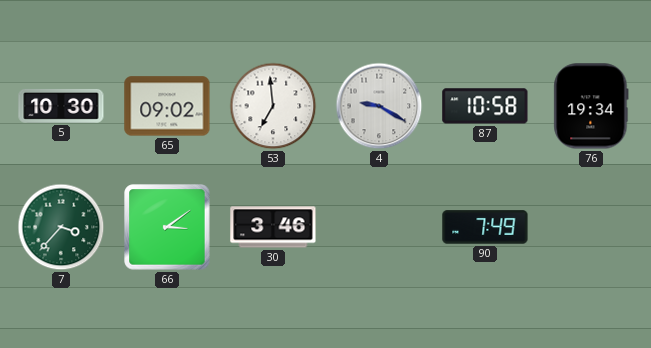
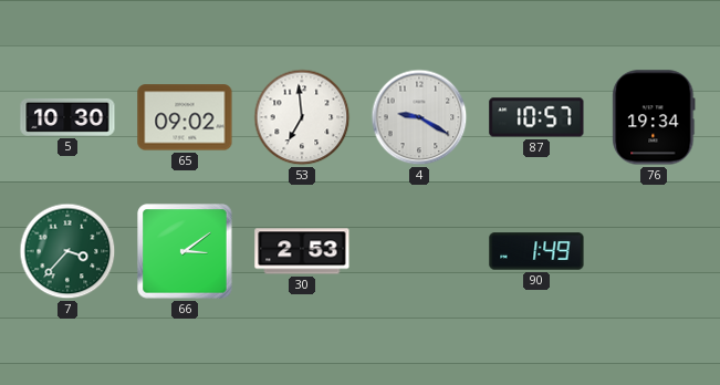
87: 10:58 -> 10:57
30: 3:46 -> 2:53
90: 7:49 -> 1:49
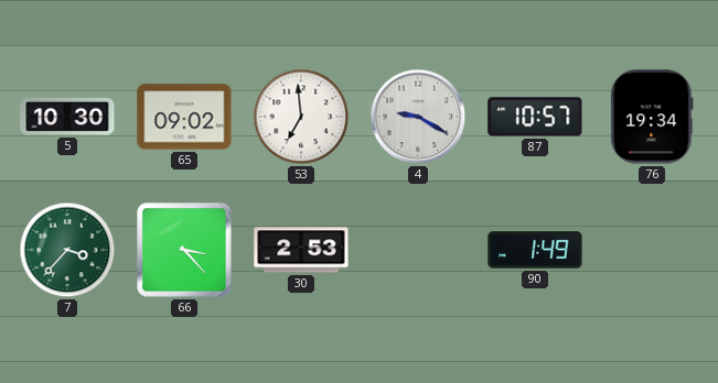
66: 3:09 -> 3:23
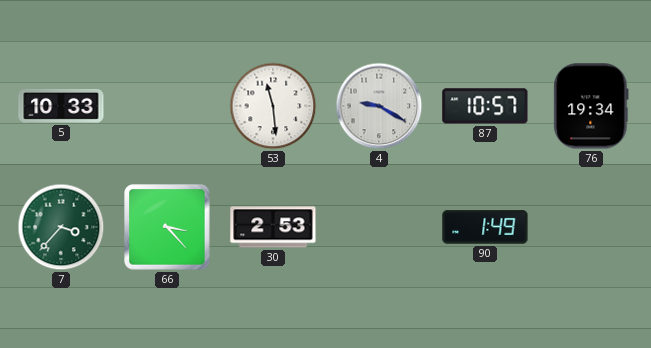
5: 10:30 -> 10:33
65: 09:02 -> none
53: 6:59 -> 11:29
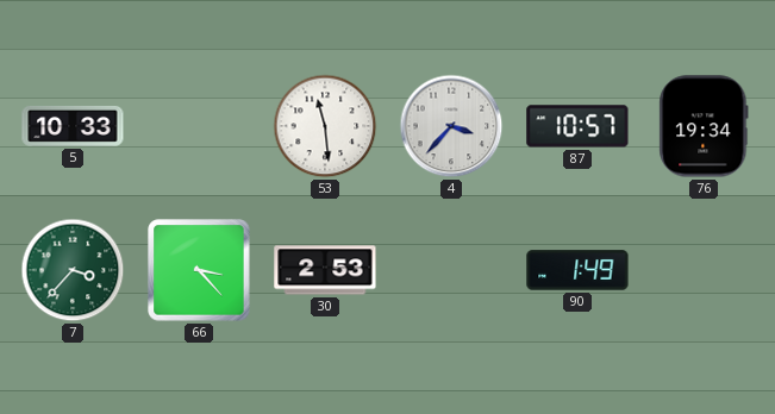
4: 9:20 -> 3:37
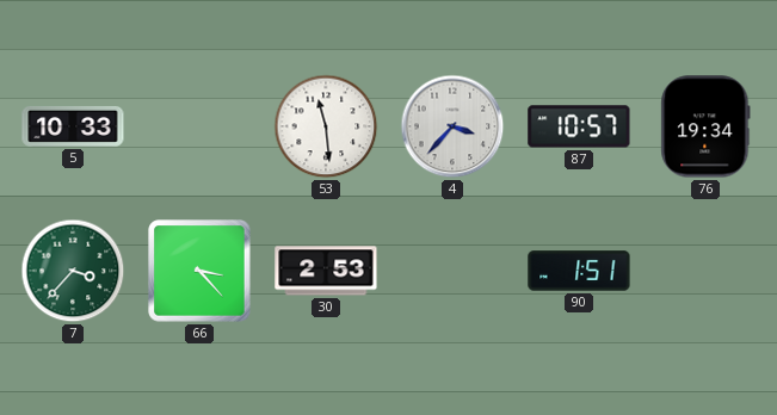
90: 1:49 -> 1:51
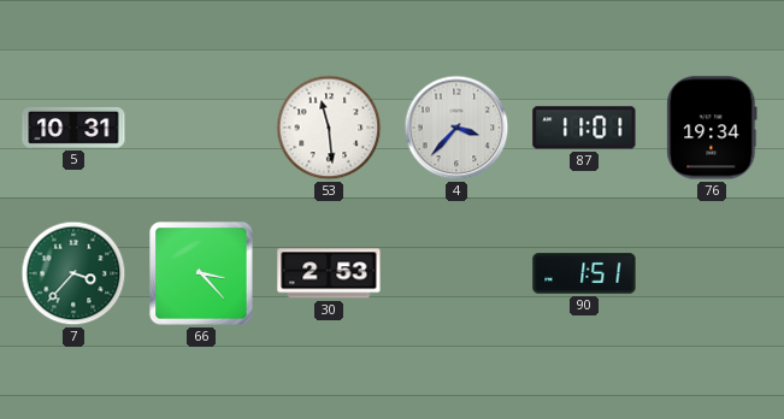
5: 10:33 -> 10:31
87: 10:57 -> 11:01
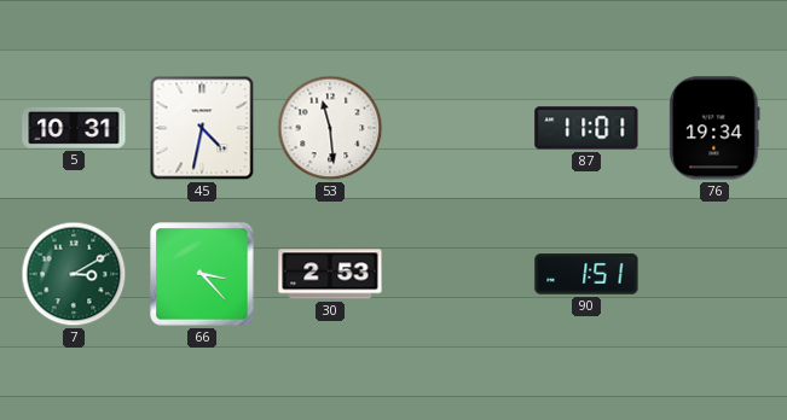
45: none -> 4:32
4: 3:37 -> none
7: 3:37 -> 3:10
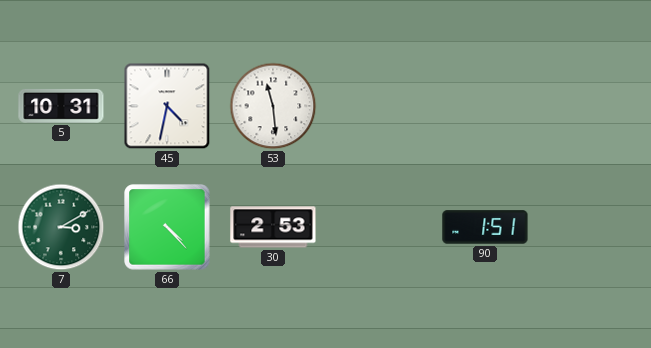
87: 11:01 -> none
76: 19:34 -> none
66: 3:23 -> 4:23
